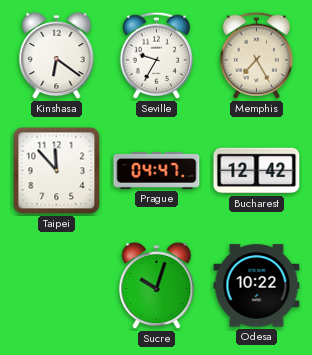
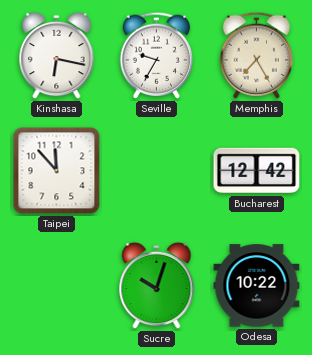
Kinshasa: 6:21 -> 6:17
Prague: 04:47 -> none
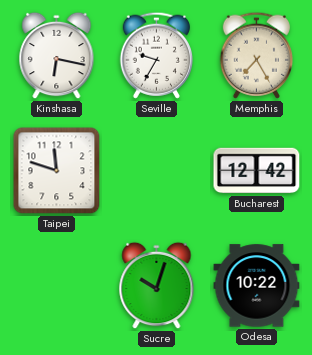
Taipei: 11:53 -> 11:48
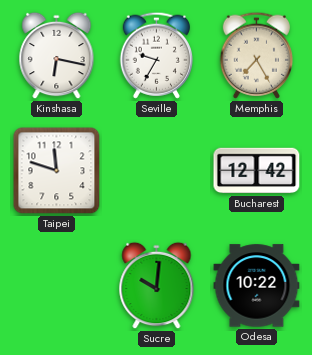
Sucre: 10:03 -> 10:01
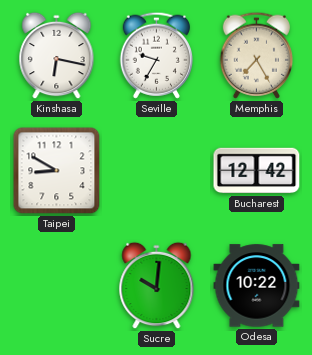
Taipei: 11:48 -> 8:50
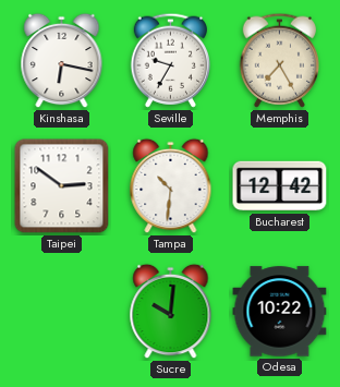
Taipei: 8:50 -> 2:51
Tampa: none -> 10:31
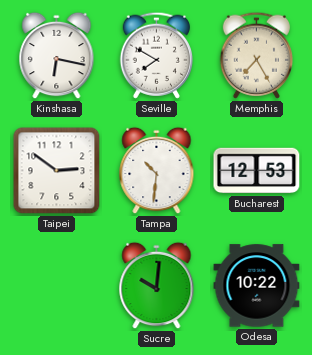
Seville: 9:35 -> 7:50
Bucharest: 12:42 -> 12:53
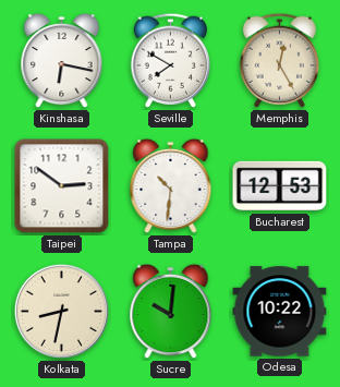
Memphis: 7:25 -> 12:25
Kolkata: none -> 8:32
